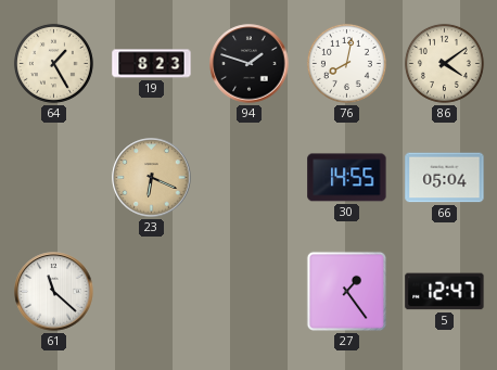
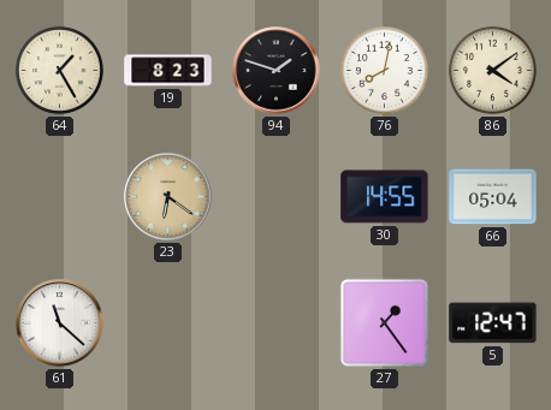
23: 6:19 -> 6:21
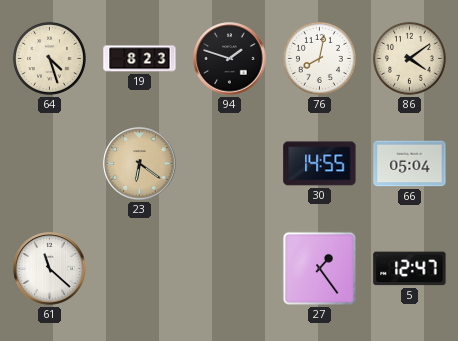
64: 1:25 -> 4:27
